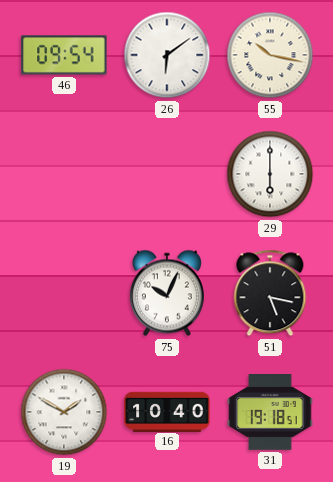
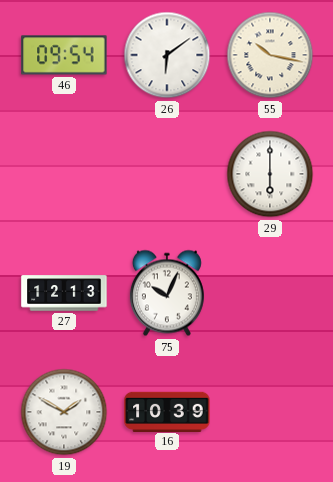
27: none -> 12:13
51: 5:17 -> none
16: 10:40 -> 10:39
31: 19:18 -> none
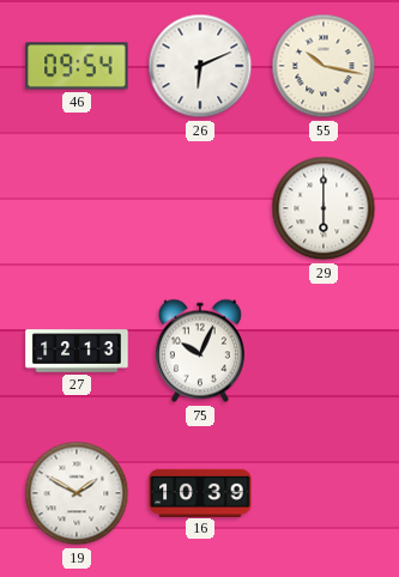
26: 6:09 -> 6:11
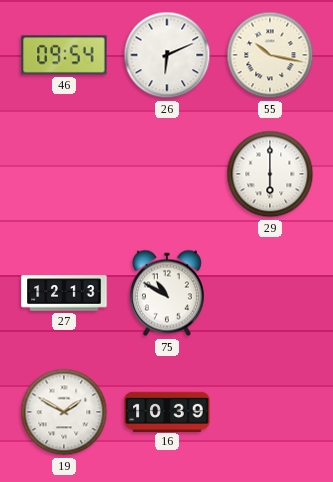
75: 10:04 -> 10:50
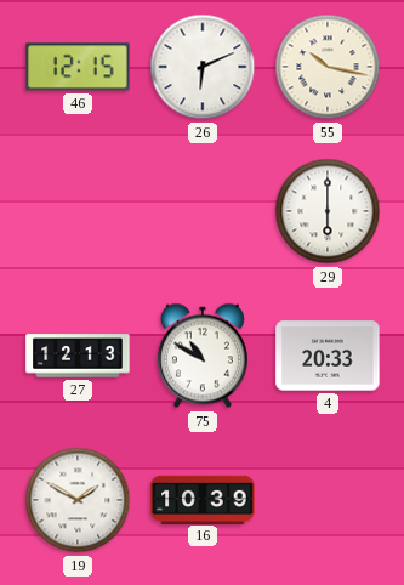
46: 09:54 -> 12:15
4: none -> 20:33
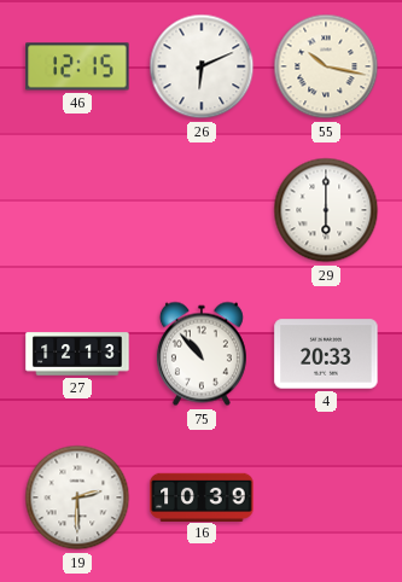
75: 10:50 -> 10:53
19: 1:50 -> 2:30
